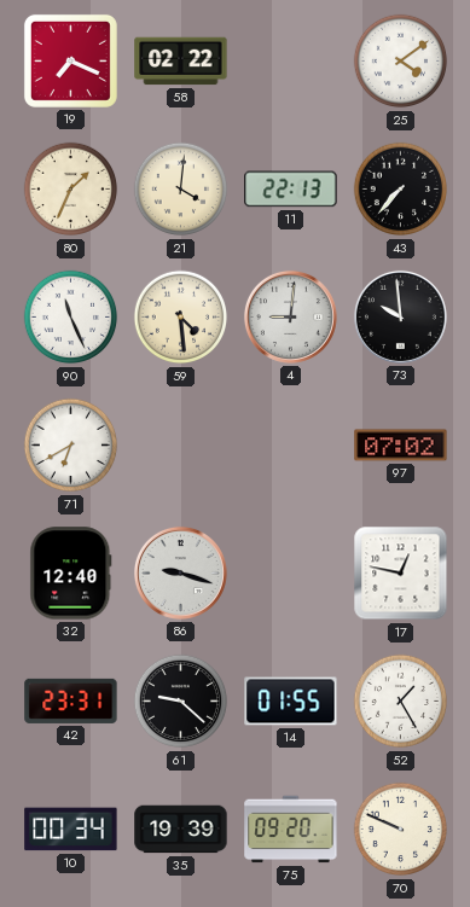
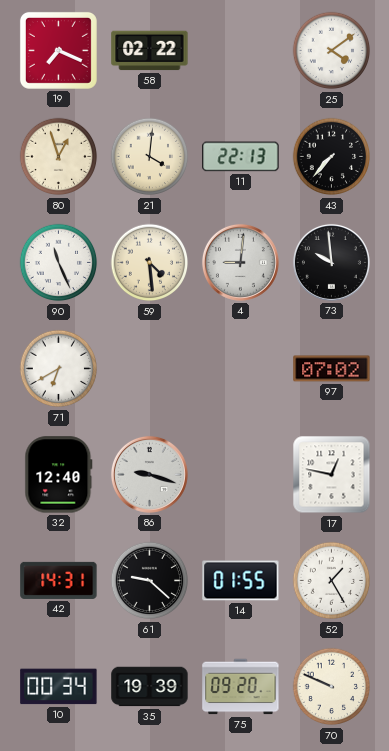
80: 1:34 -> 12:57
42: 23:31 -> 14:31
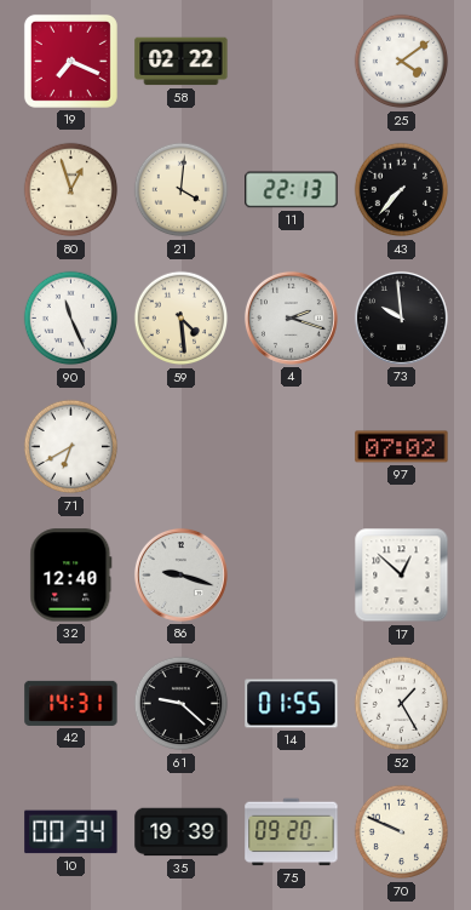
4: 9:01 -> 2:18
17: 12:47 -> 12:52
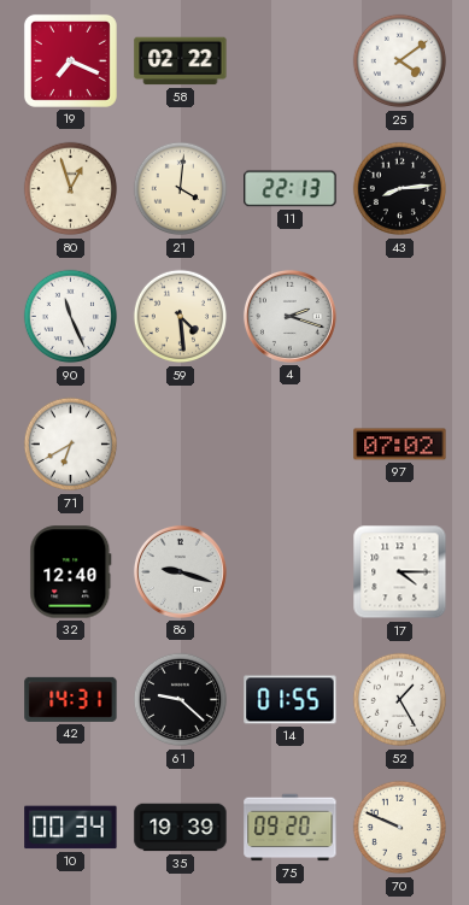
43: 7:37 -> 8:14
73: 9:59 -> none
17: 12:52 -> 4:15
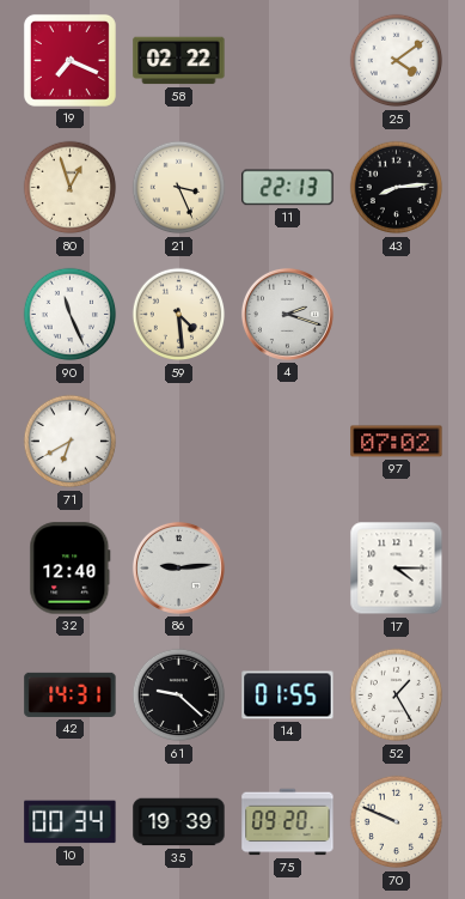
21: 4:01 -> 3:26
86: 9:18 -> 9:14
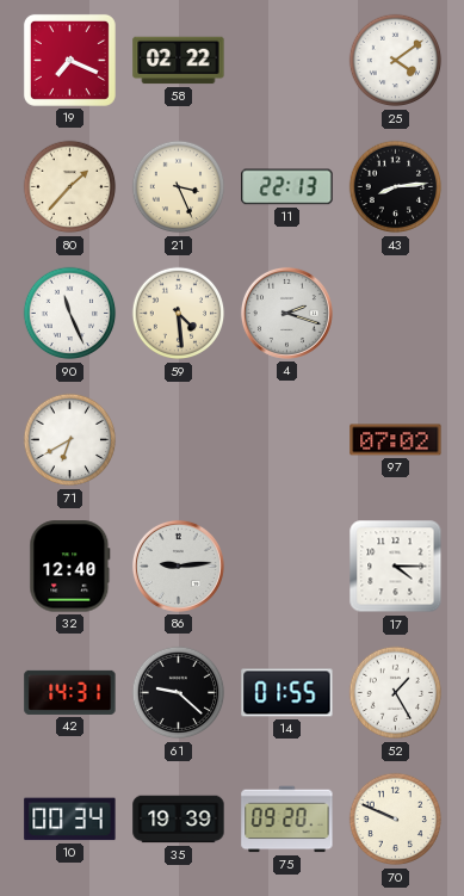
80: 12:57 -> 1:37
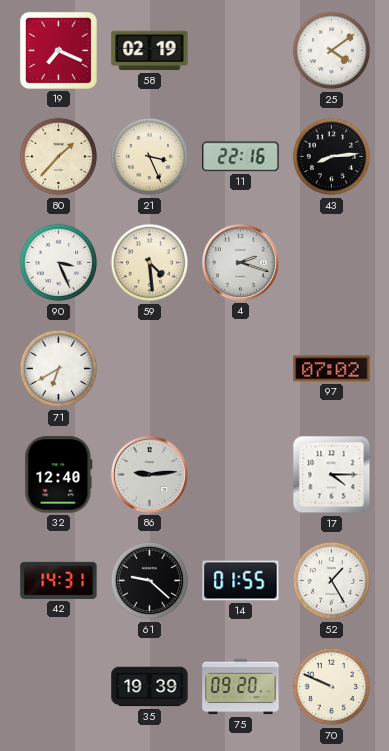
58: 02:22 -> 02:19
11: 22:13 -> 22:16
90: 11:26 -> 3:26
10: 00:34 -> none
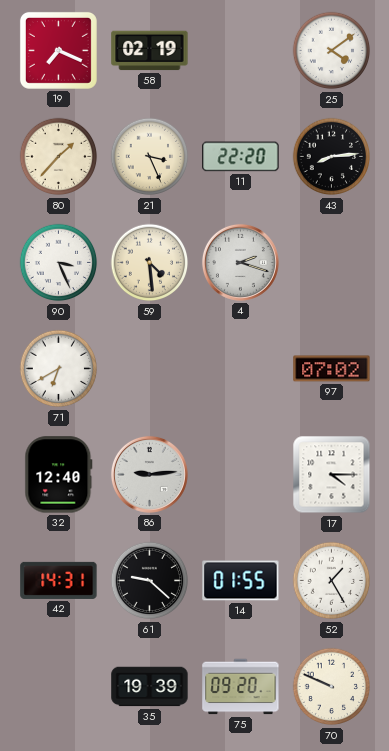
11: 22:16 -> 22:20
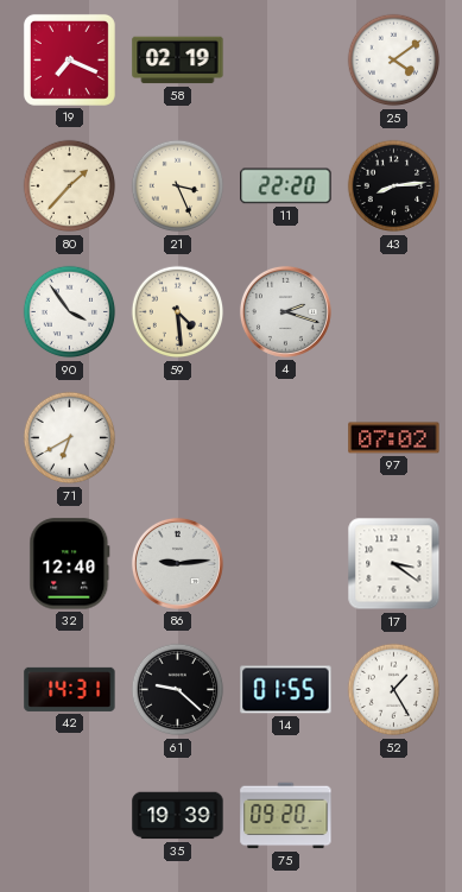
90: 3:26 -> 3:54
17: 4:15 -> 3:21
70: 9:49 -> none
